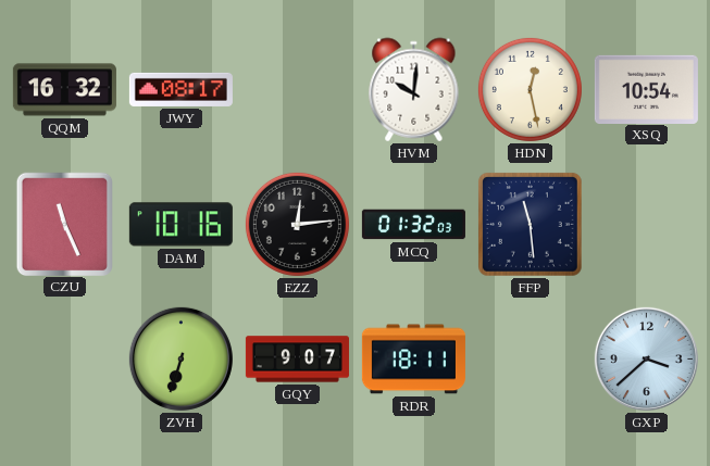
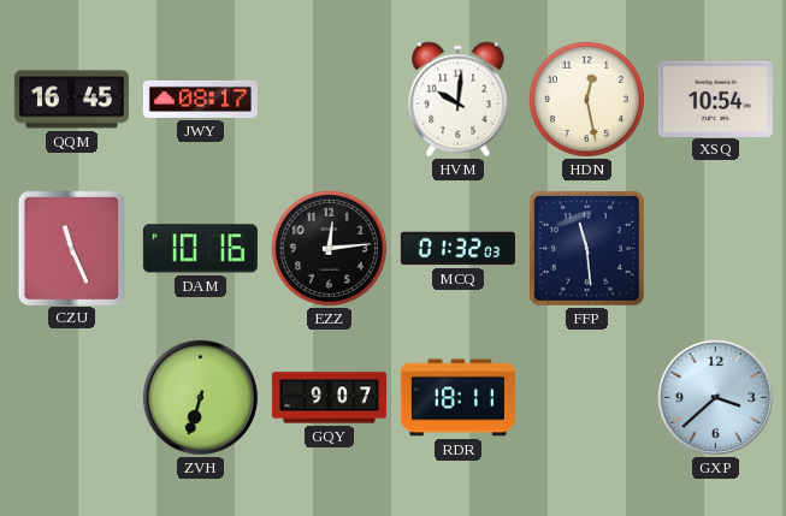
QQM: 16:32 -> 16:45
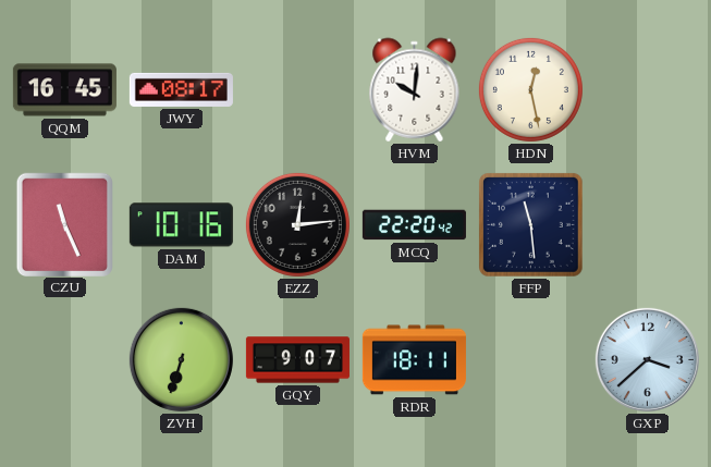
XSQ: 10:54 -> none
MCQ: 01:32 -> 22:20
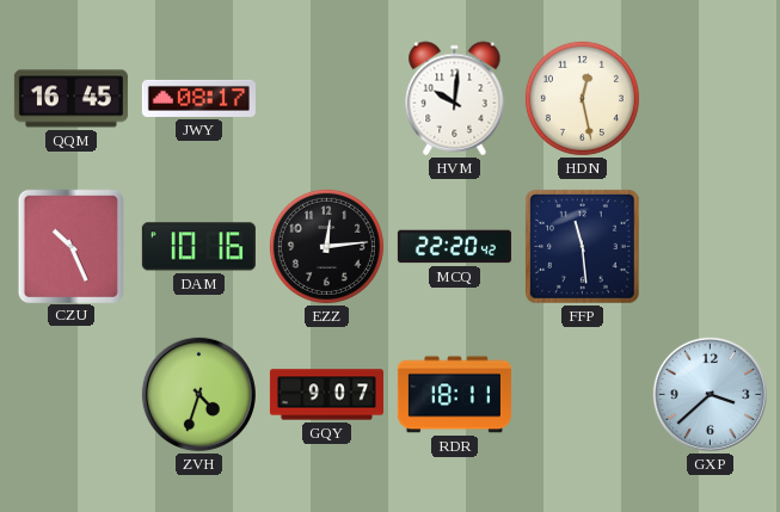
CZU: 11:26 -> 10:26
ZVH: 6:33 -> 4:33
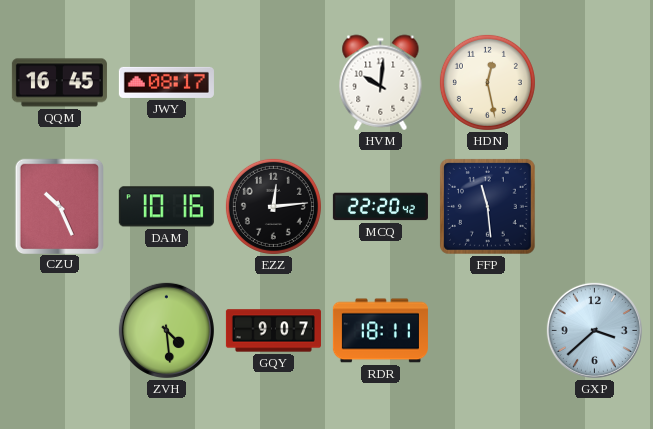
ZVH: 4:33 -> 4:29
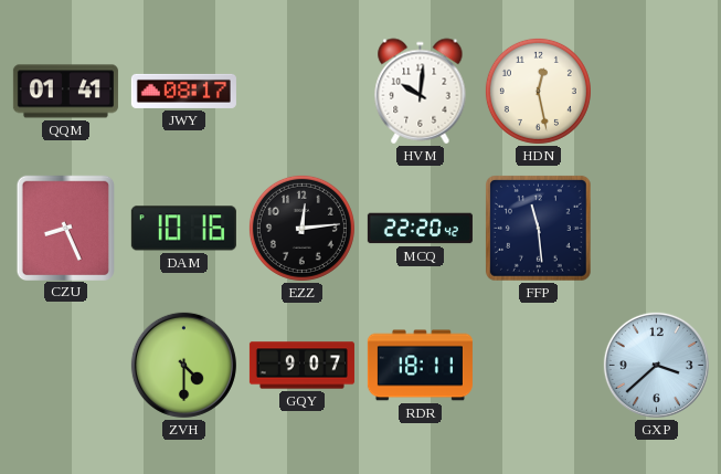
QQM: 16:45 -> 01:41
CZU: 10:26 -> 8:26
ZVH: 4:29 -> 4:30
